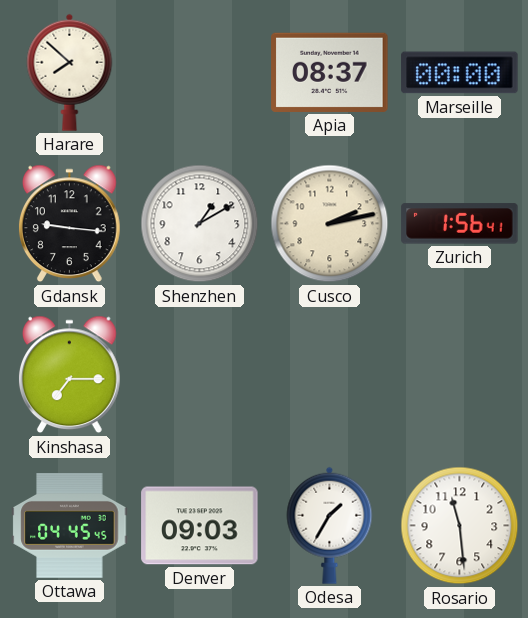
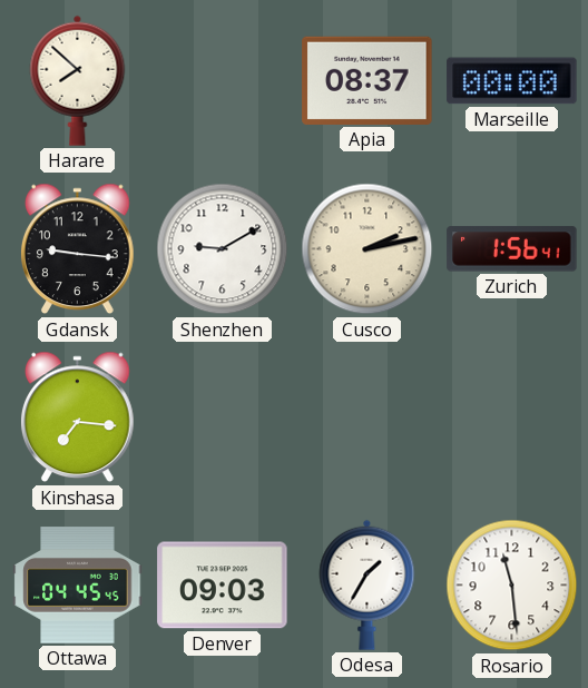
Shenzhen: 1:10 -> 9:10
Kinshasa: 7:15 -> 7:16
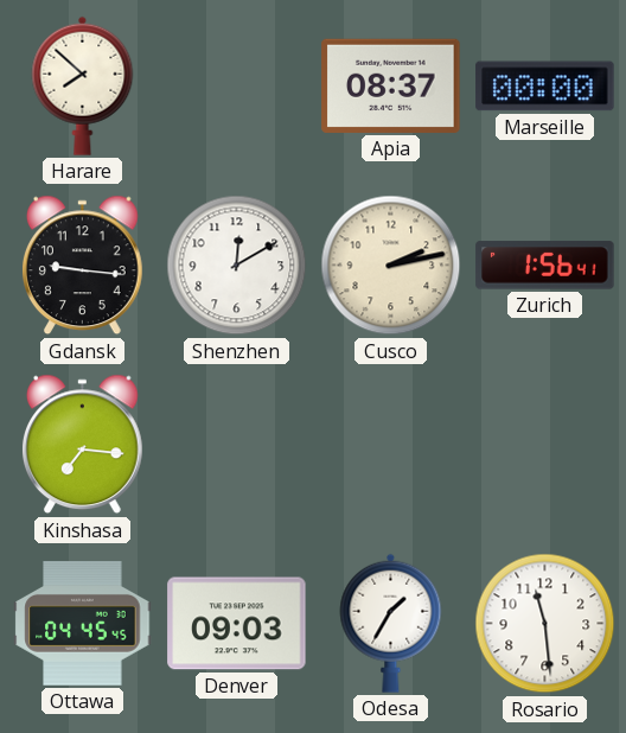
Shenzhen: 9:10 -> 12:10
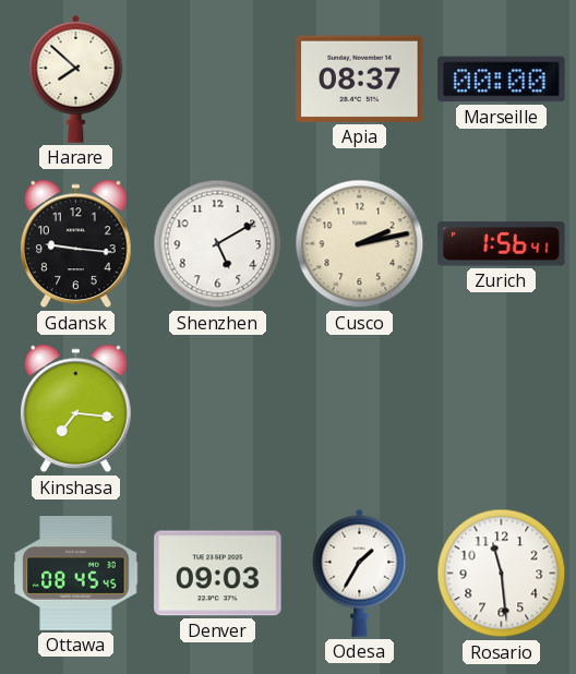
Shenzhen: 12:10 -> 5:10
Ottawa: 04:45 -> 08:45
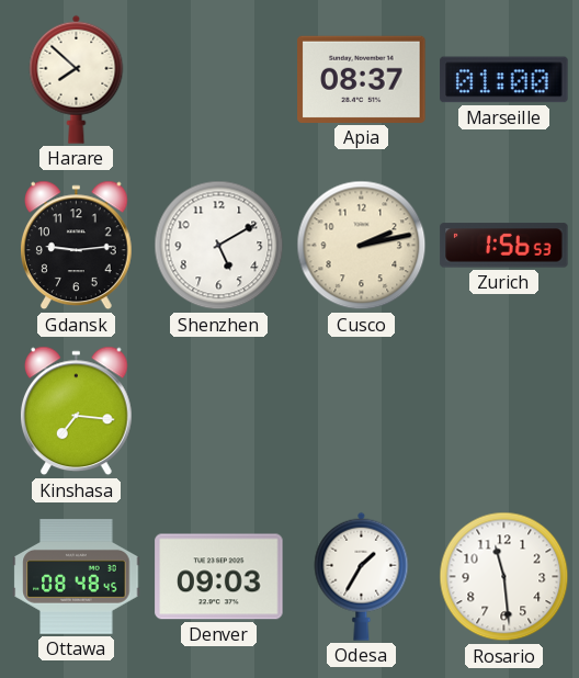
Marseille: 00:00 -> 01:00
Gdansk: 9:16 -> 9:14
Zurich: 1:56:41 -> 1:56:53
Ottawa: 08:45 -> 08:48
